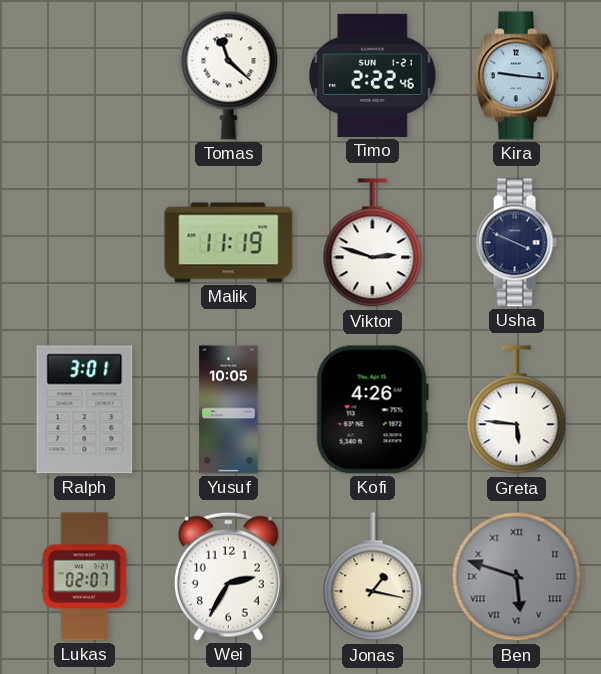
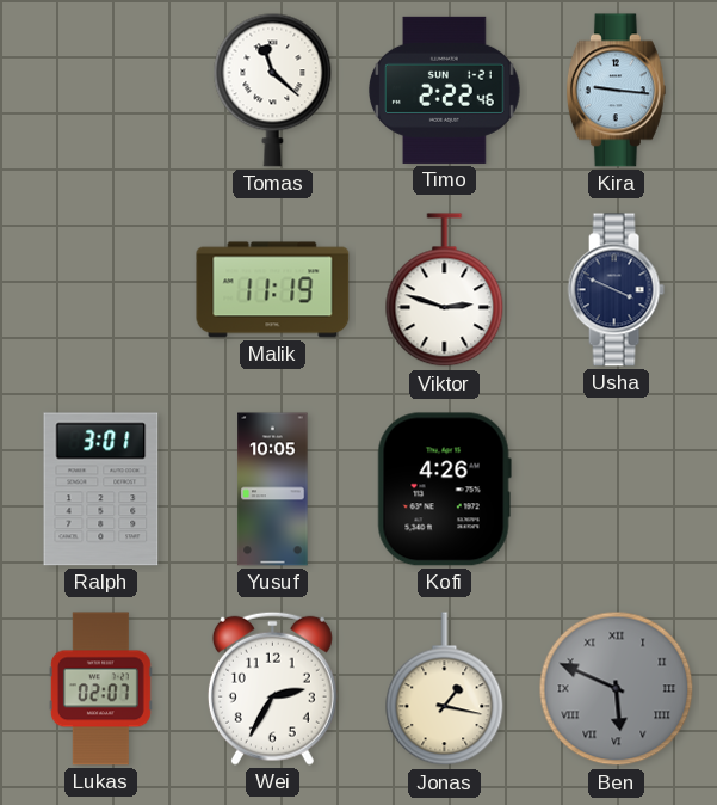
Greta: 5:46 -> none
Ben: 5:48 -> 5:49
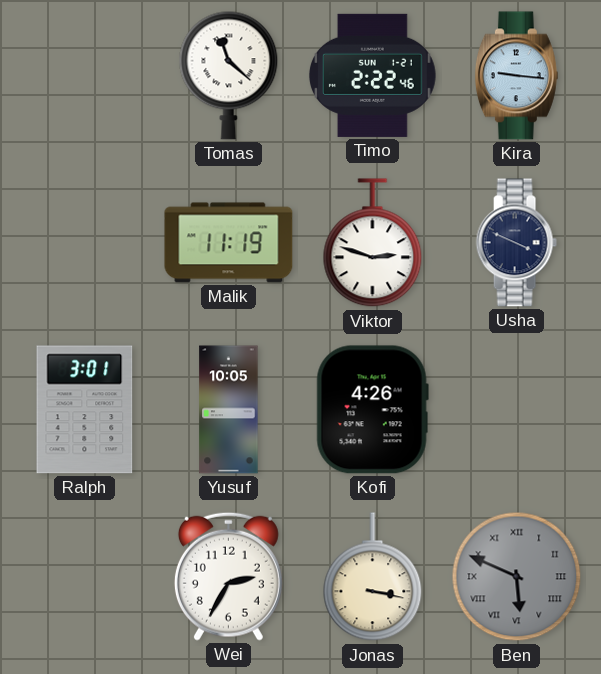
Lukas: 02:07 -> none
Jonas: 1:17 -> 3:17
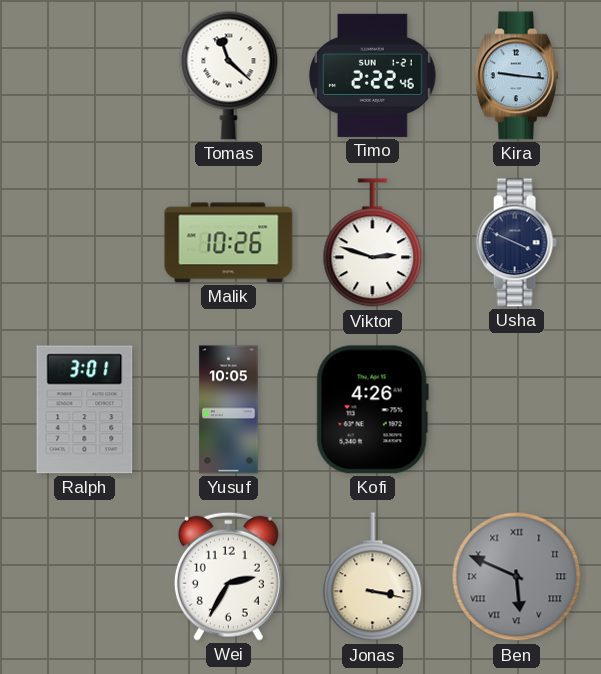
Malik: 11:19 -> 10:26
